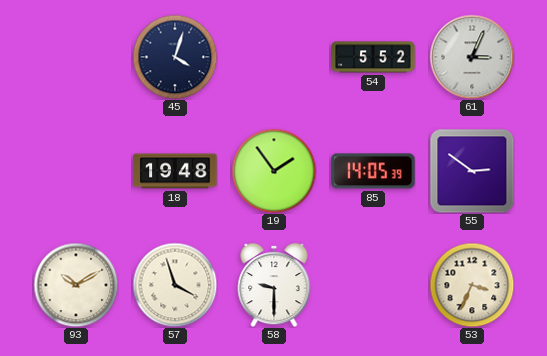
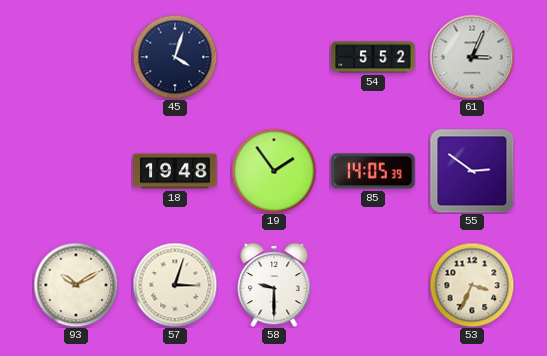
57: 3:57 -> 3:03
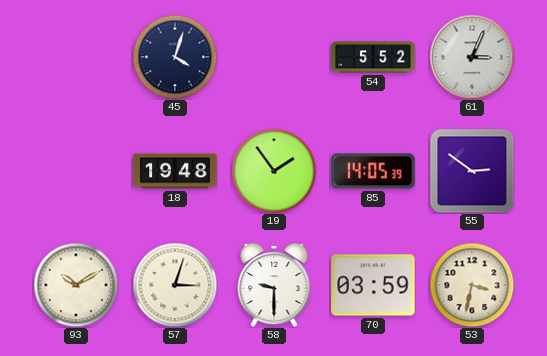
70: none -> 03:59
53: 3:34 -> 3:32
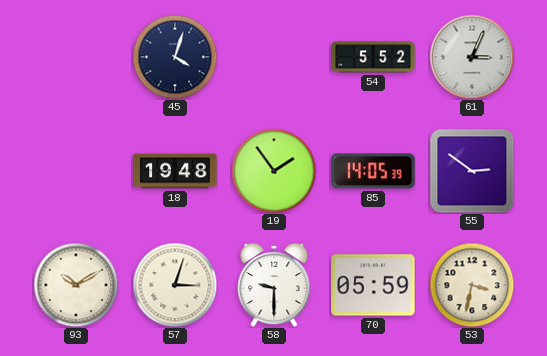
70: 03:59 -> 05:59
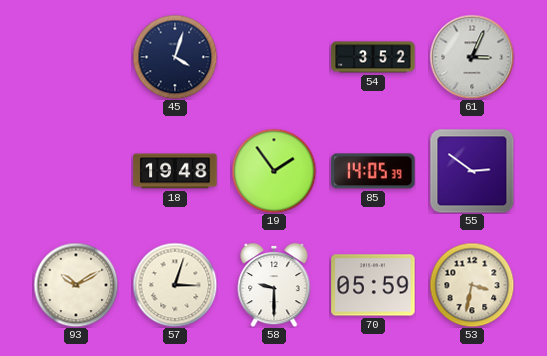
54: 5:52 -> 3:52
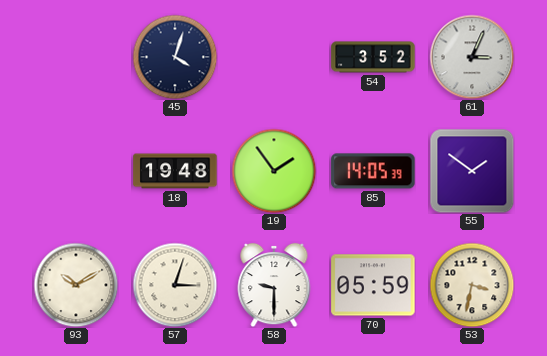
55: 2:51 -> 1:51
